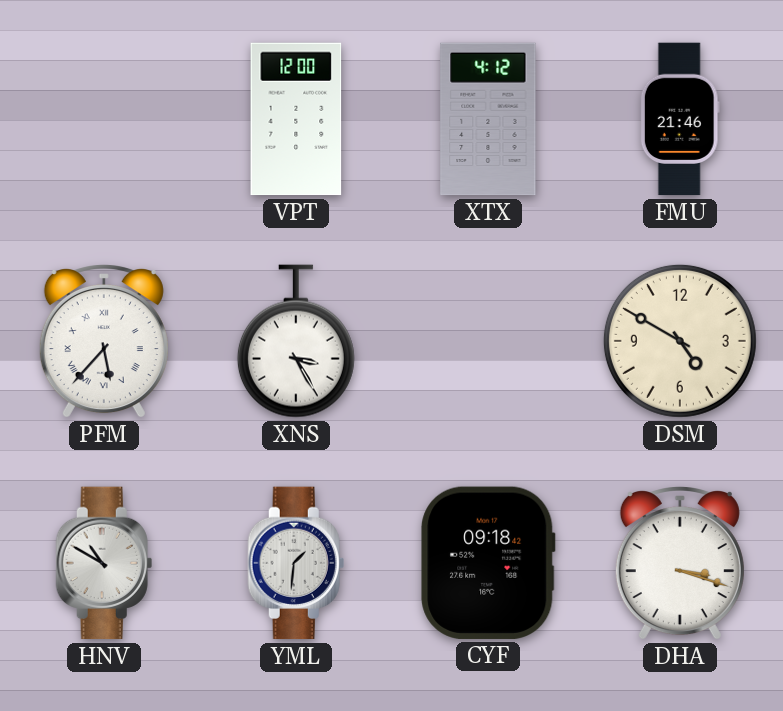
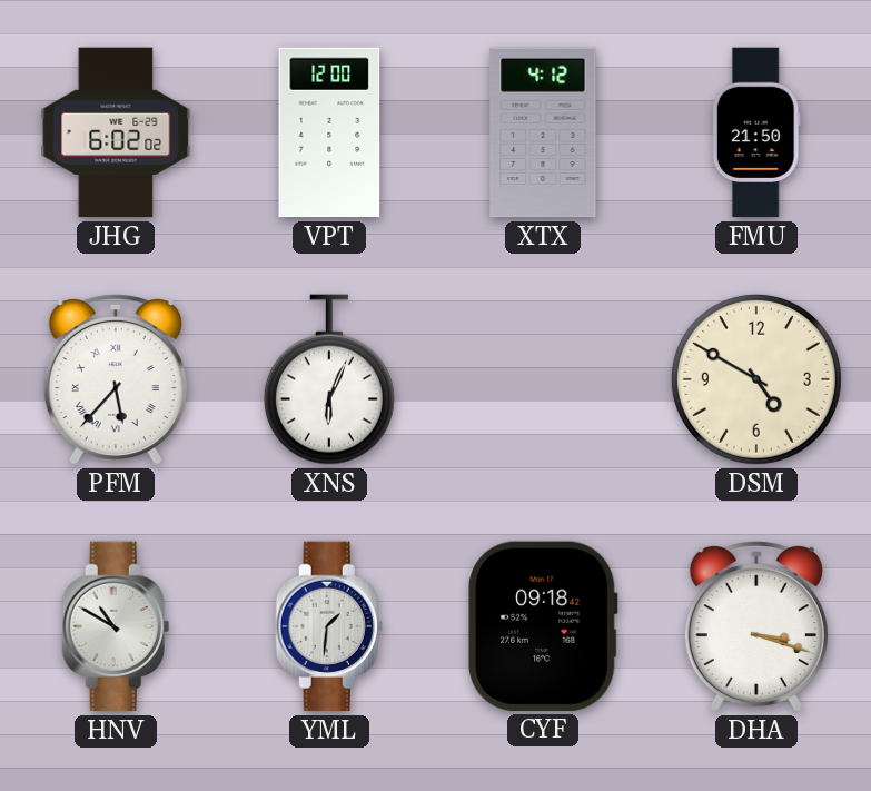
JHG: none -> 6:02
FMU: 21:46 -> 21:50
XNS: 3:25 -> 6:04
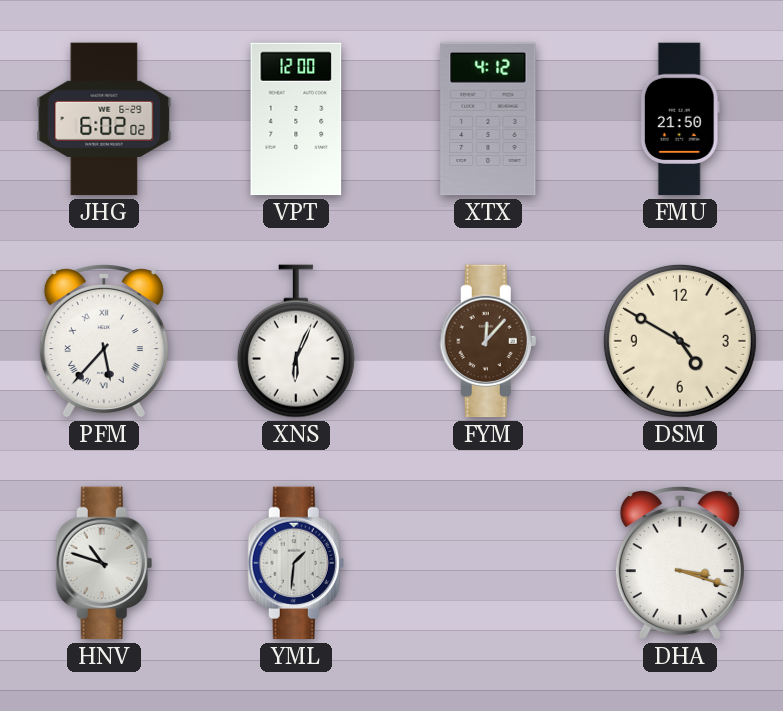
FYM: none -> 12:07
HNV: 10:50 -> 10:48
CYF: 09:18 -> none
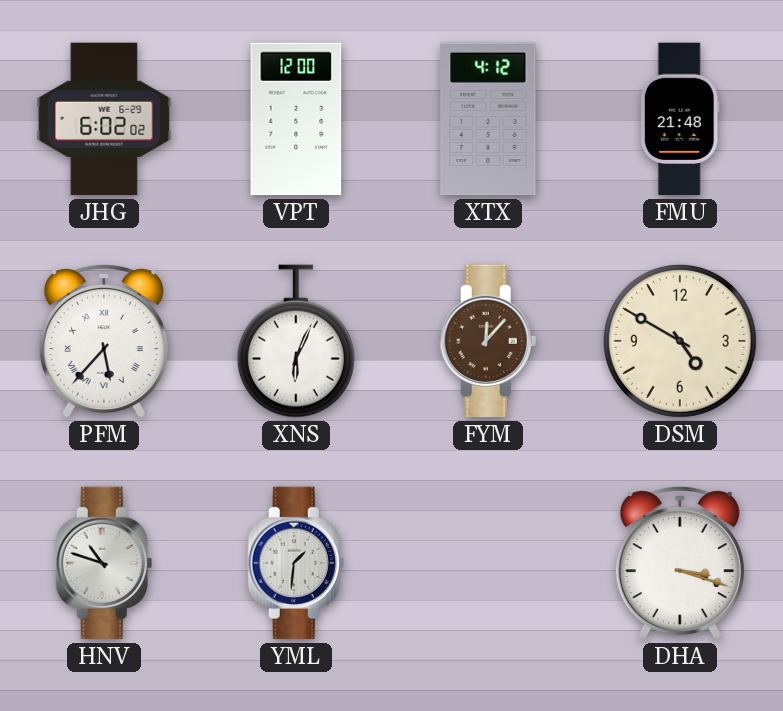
FMU: 21:50 -> 21:48
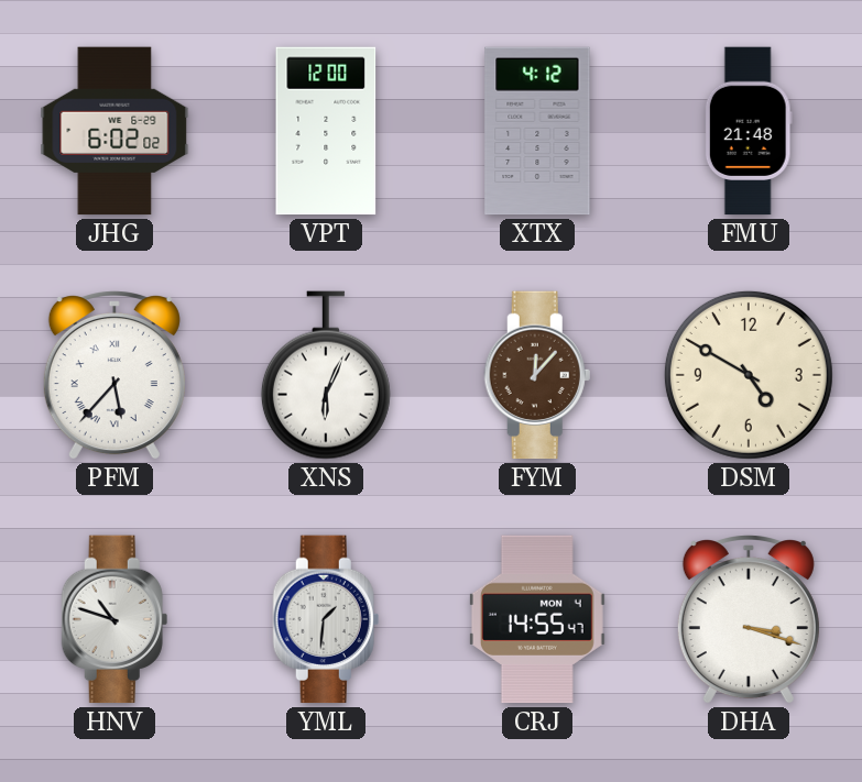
CRJ: none -> 14:55
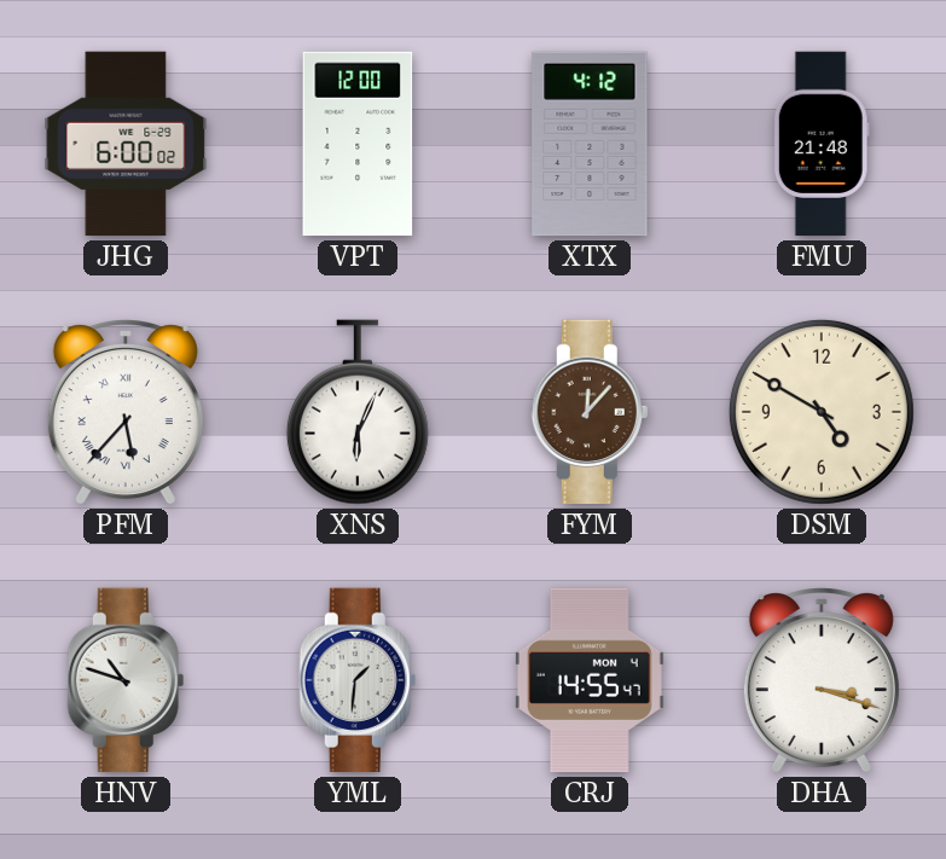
JHG: 6:02 -> 6:00
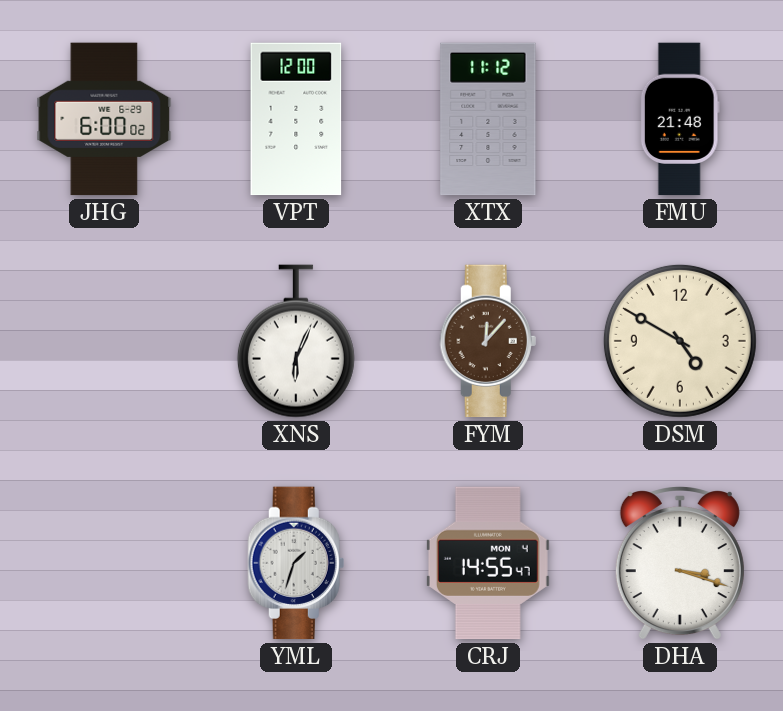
XTX: 4:12 -> 11:12
PFM: 5:37 -> none
HNV: 10:48 -> none
YML: 1:31 -> 1:33
